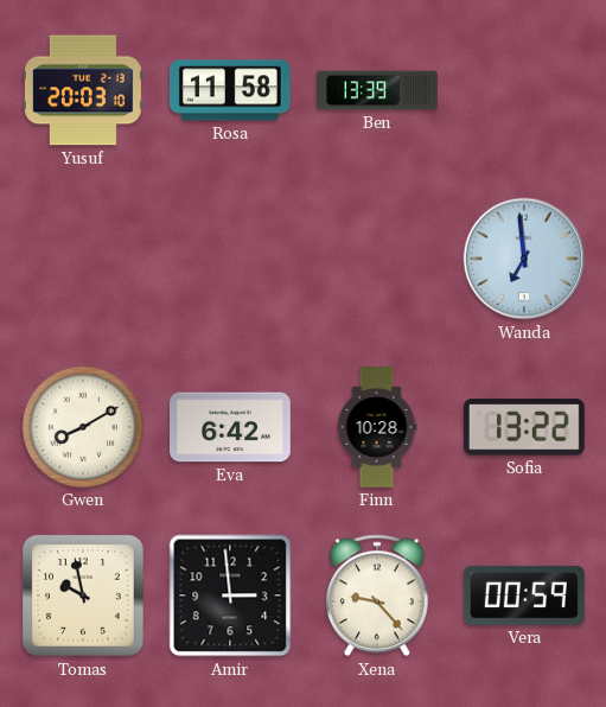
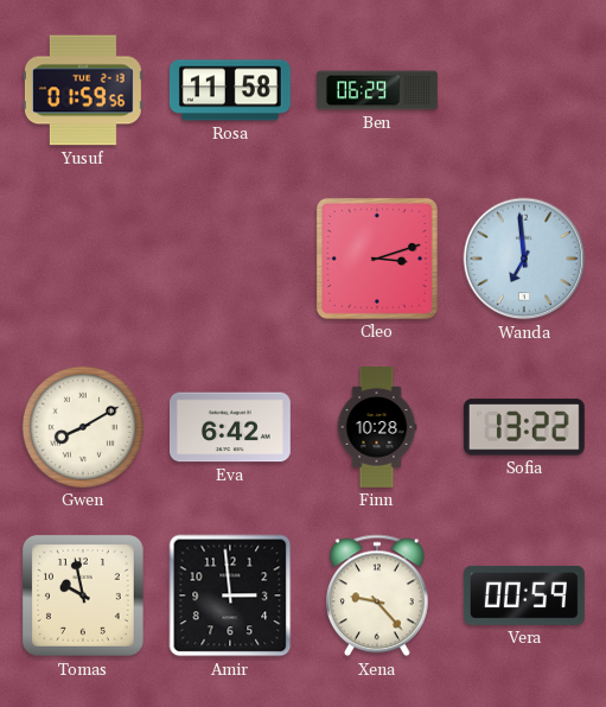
Yusuf: 20:03 -> 01:59
Ben: 13:39 -> 06:29
Cleo: none -> 3:12
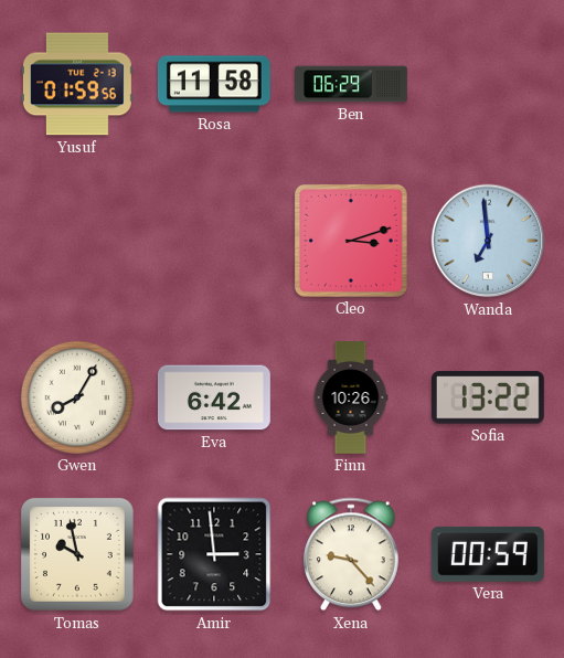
Gwen: 8:10 -> 8:05
Finn: 10:28 -> 10:26
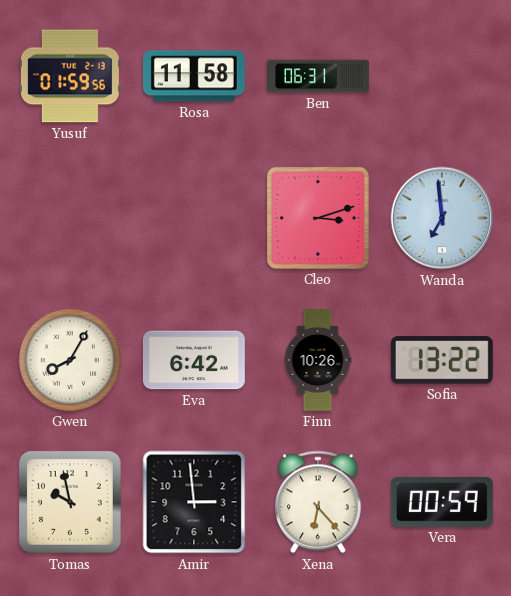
Ben: 06:29 -> 06:31
Xena: 9:23 -> 6:23
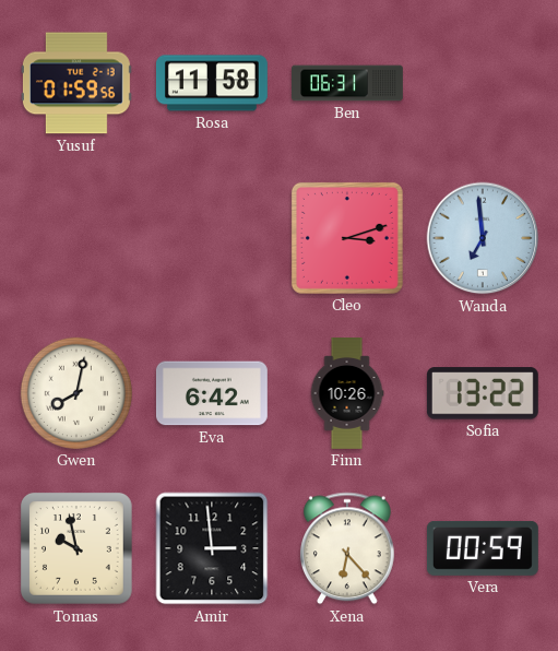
Gwen: 8:05 -> 8:02
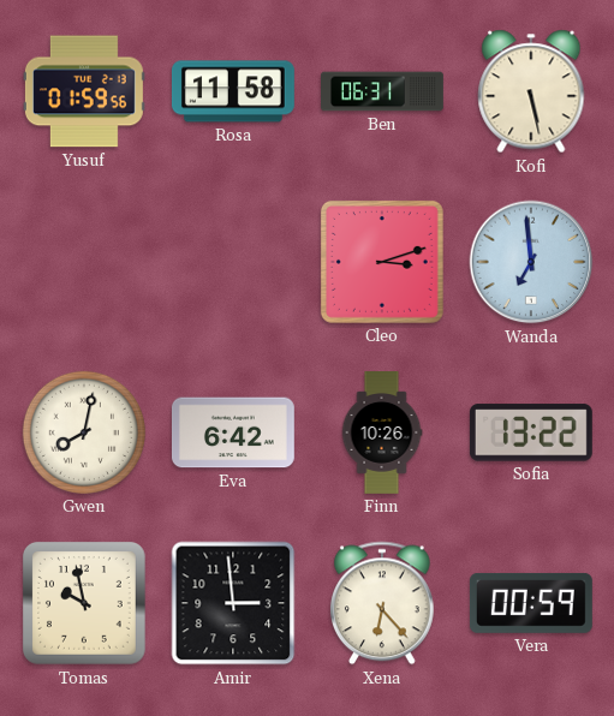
Kofi: none -> 5:28
